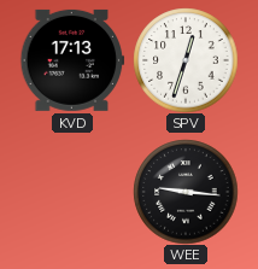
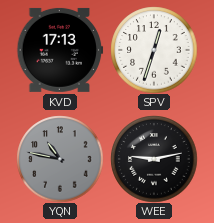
YQN: none -> 10:47
WEE: 9:16 -> 9:13
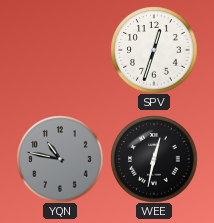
KVD: 17:13 -> none
WEE: 9:13 -> 12:32
